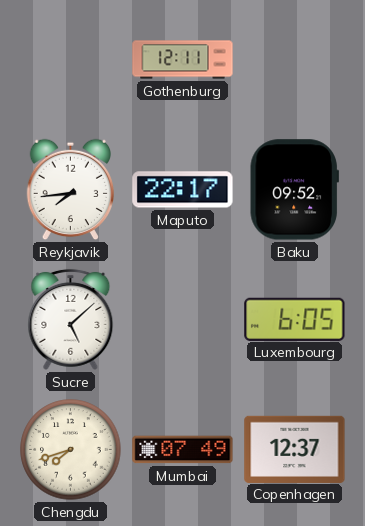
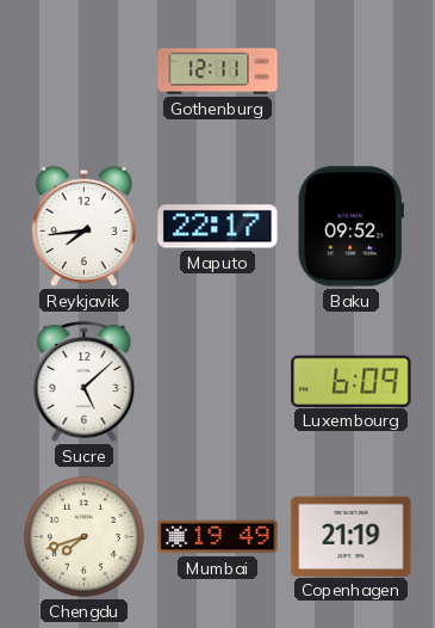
Luxembourg: 6:05 -> 6:09
Mumbai: 07:49 -> 19:49
Copenhagen: 12:37 -> 21:19
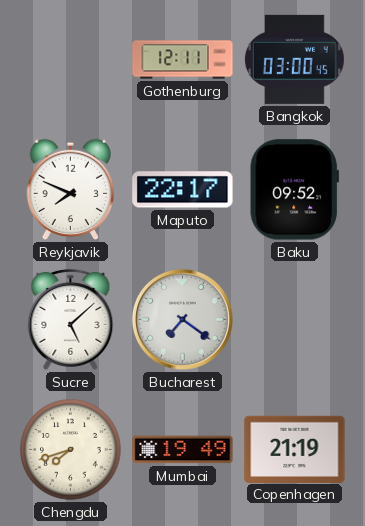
Bangkok: none -> 03:00
Reykjavik: 7:44 -> 7:49
Bucharest: none -> 7:21
Luxembourg: 6:09 -> none
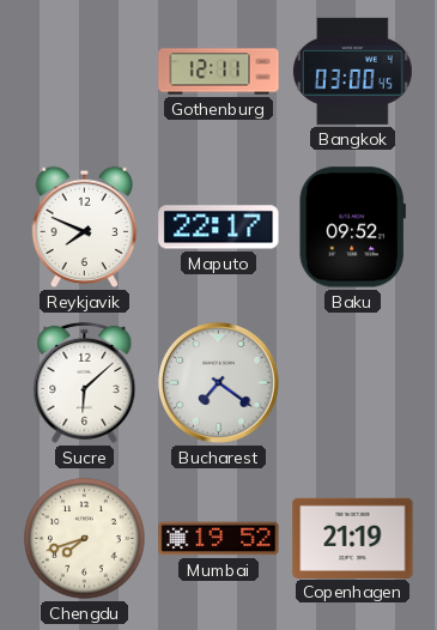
Sucre: 5:08 -> 6:08
Mumbai: 19:49 -> 19:52
